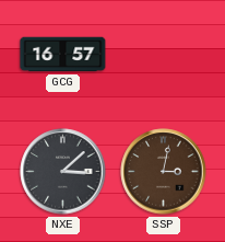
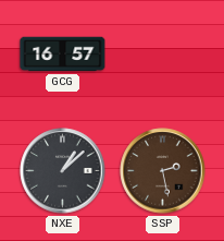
NXE: 3:08 -> 1:08
SSP: 3:02 -> 2:28
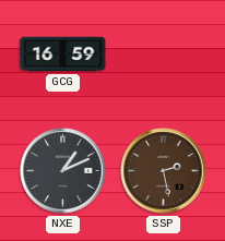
GCG: 16:57 -> 16:59
NXE: 1:08 -> 1:11
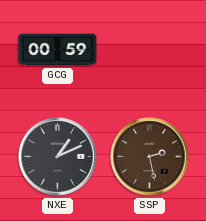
GCG: 16:59 -> 00:59
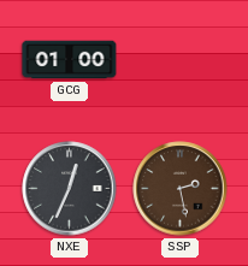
GCG: 00:59 -> 01:00
NXE: 1:11 -> 12:34
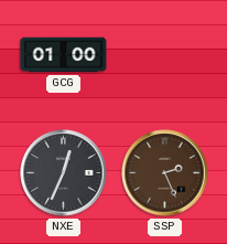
SSP: 2:28 -> 2:26
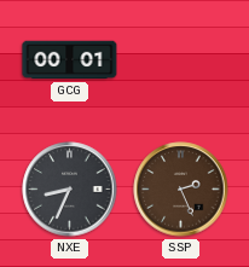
GCG: 01:00 -> 00:01
NXE: 12:34 -> 8:34
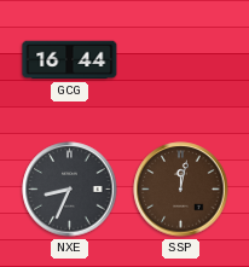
GCG: 00:01 -> 16:44
SSP: 2:26 -> 12:02
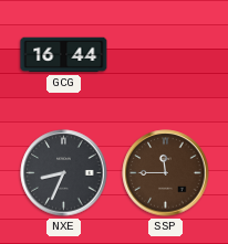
SSP: 12:02 -> 11:45
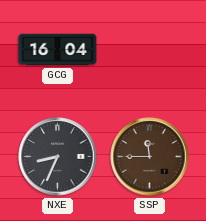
GCG: 16:44 -> 16:04
